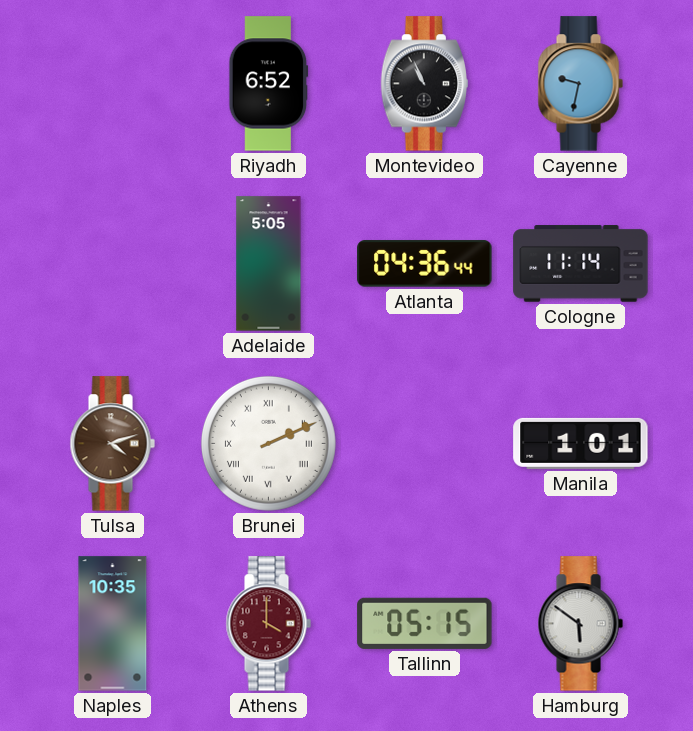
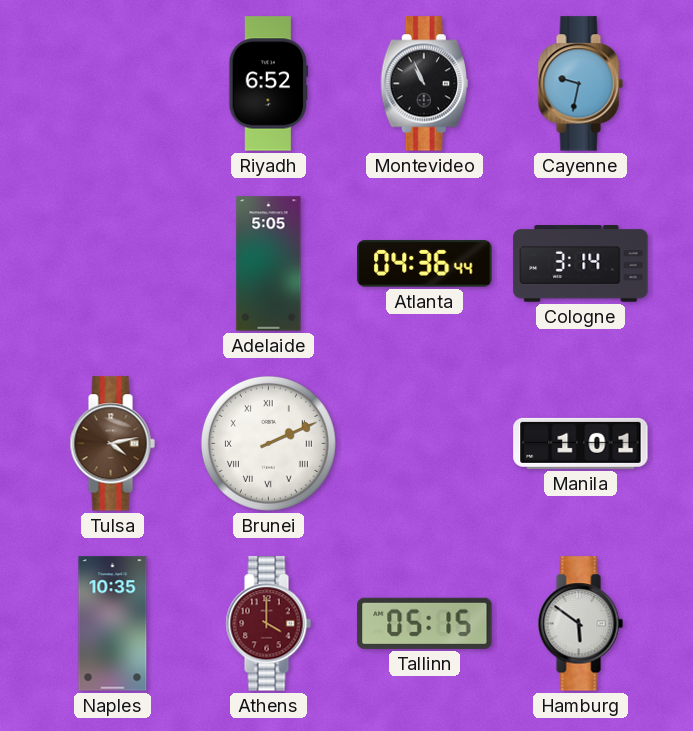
Cologne: 11:14 -> 3:14
Tulsa: 4:12 -> 4:13
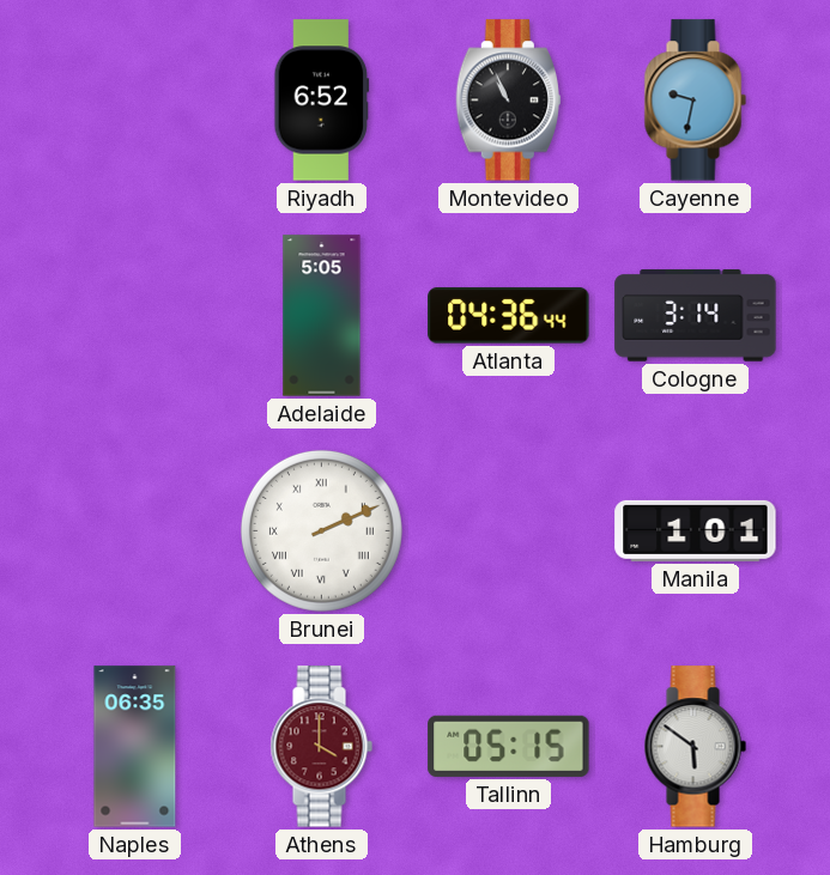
Tulsa: 4:13 -> none
Naples: 10:35 -> 06:35
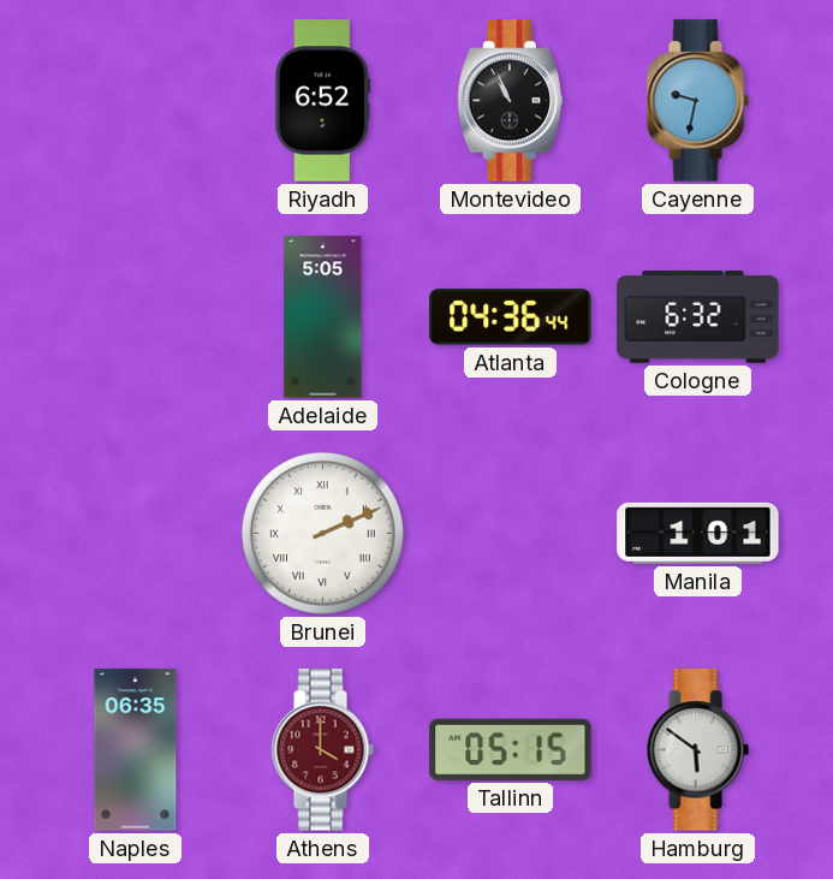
Cologne: 3:14 -> 6:32
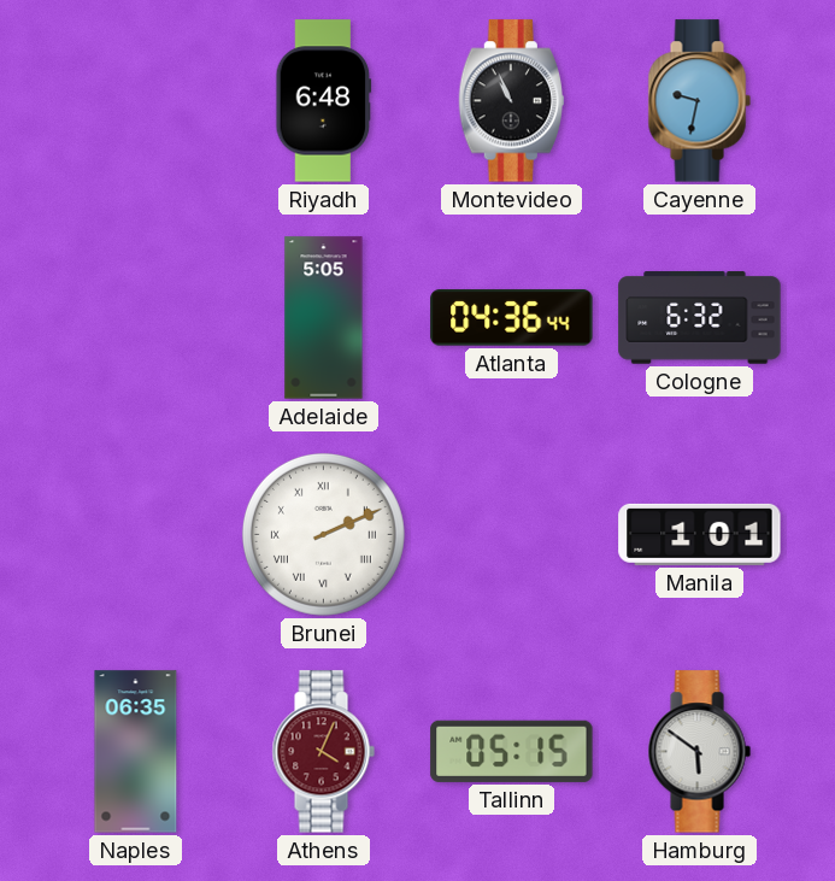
Riyadh: 6:52 -> 6:48
Athens: 4:00 -> 4:04
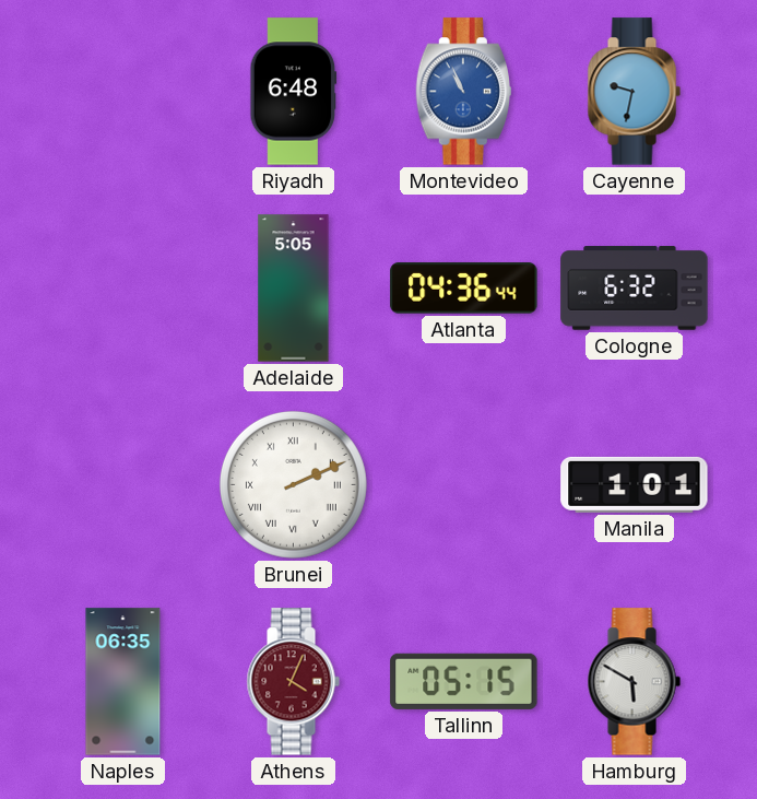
Montevideo dial: black -> blue
Hamburg: 5:51 -> 5:50
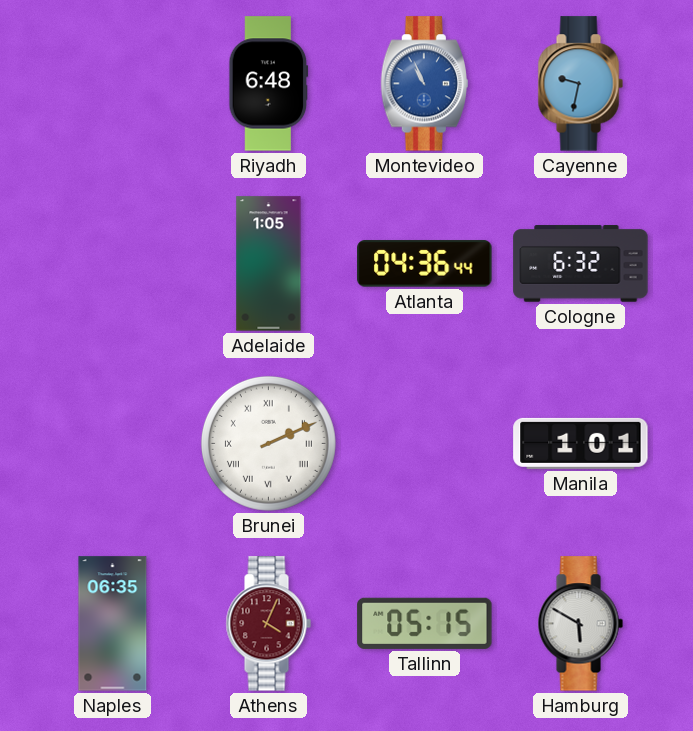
Adelaide: 5:05 -> 1:05
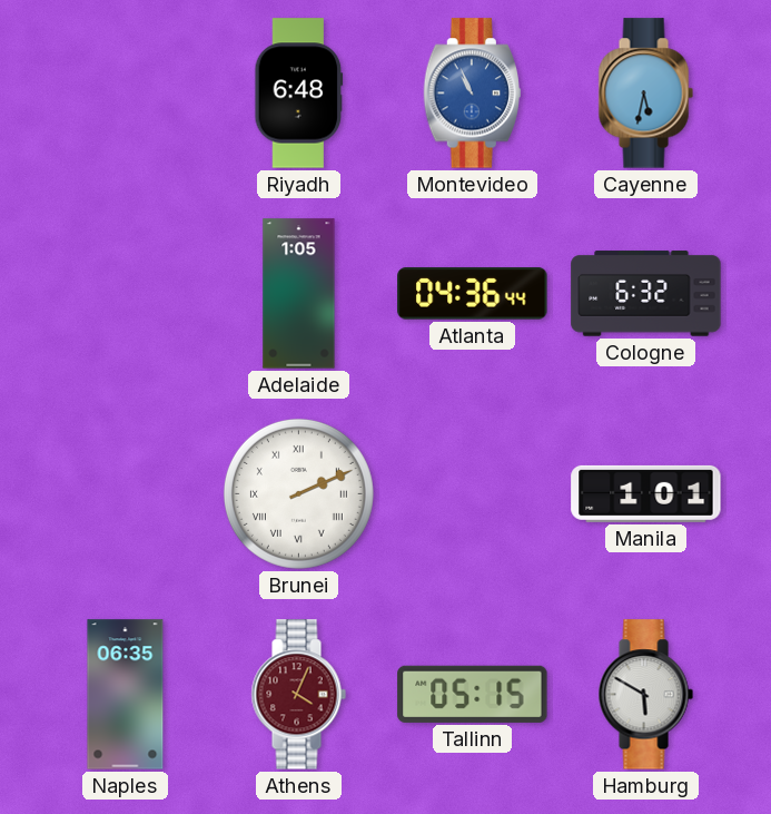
Cayenne: 9:32 -> 5:32
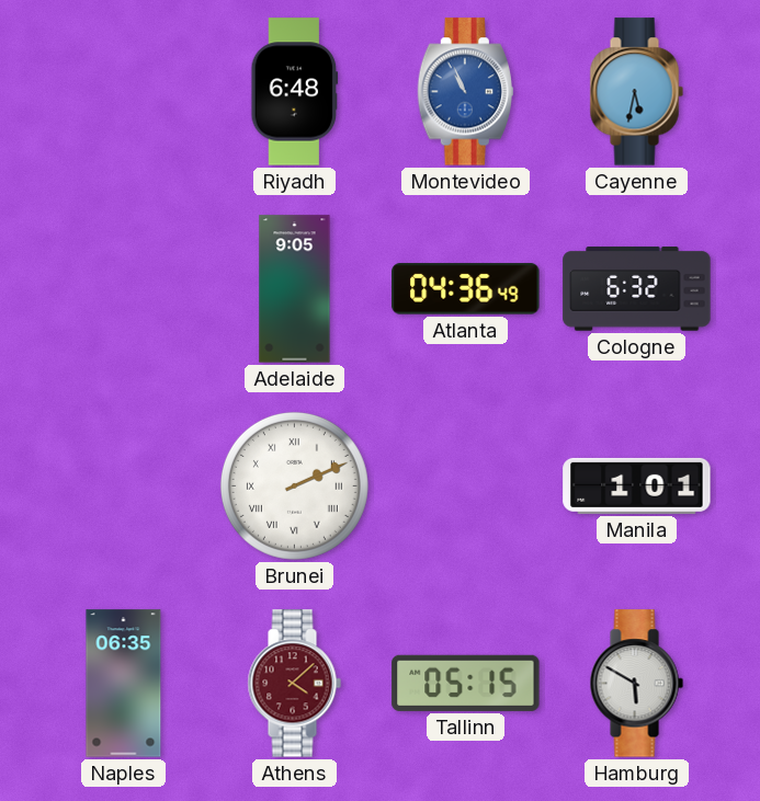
Adelaide: 1:05 -> 9:05
Atlanta: 04:36:44 -> 04:36:49
Athens: 4:04 -> 4:08
